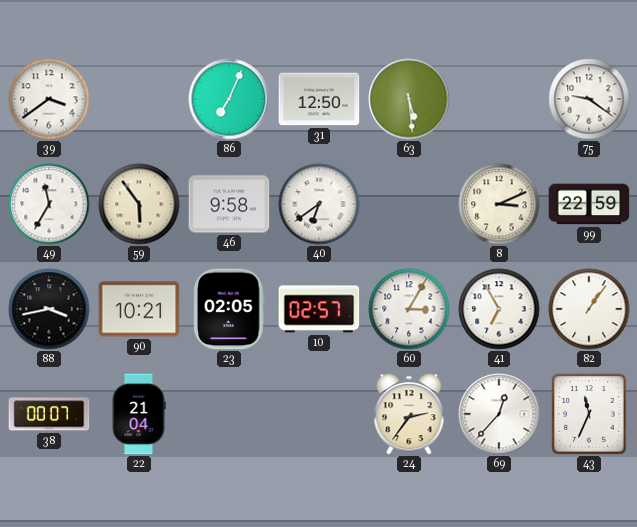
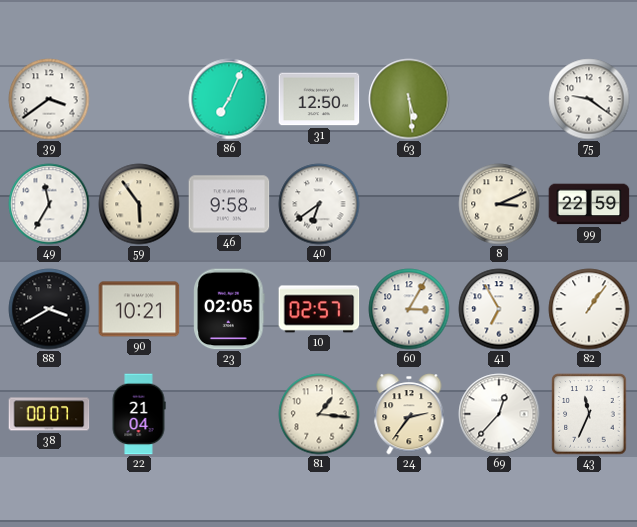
88: 3:43 -> 3:40
81: none -> 1:16
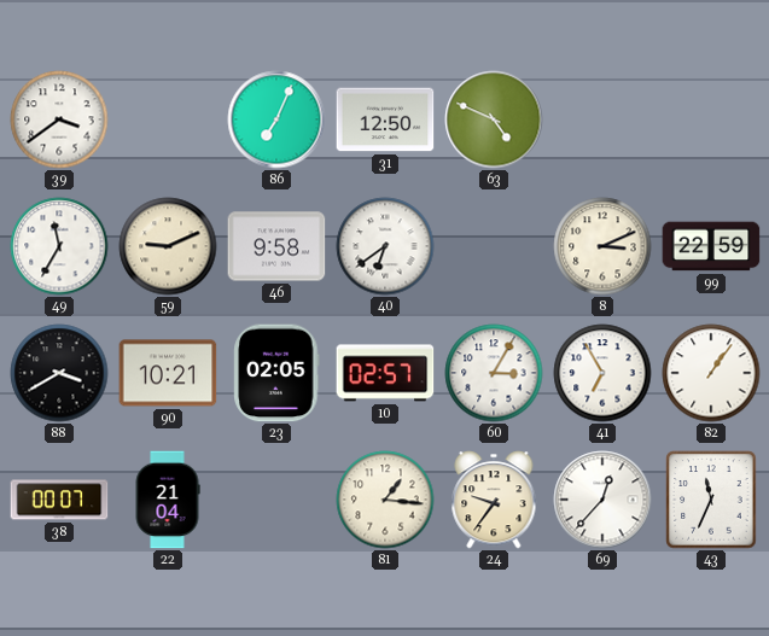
63: 5:29 -> 4:49
75: 9:21 -> none
59: 5:54 -> 9:11
24: 2:36 -> 9:36
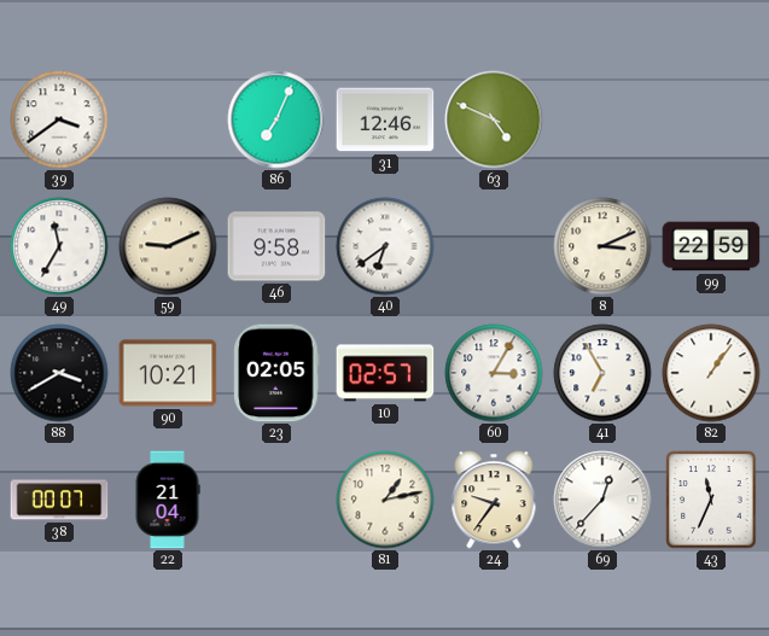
31: 12:50 -> 12:46
81: 1:16 -> 1:13
